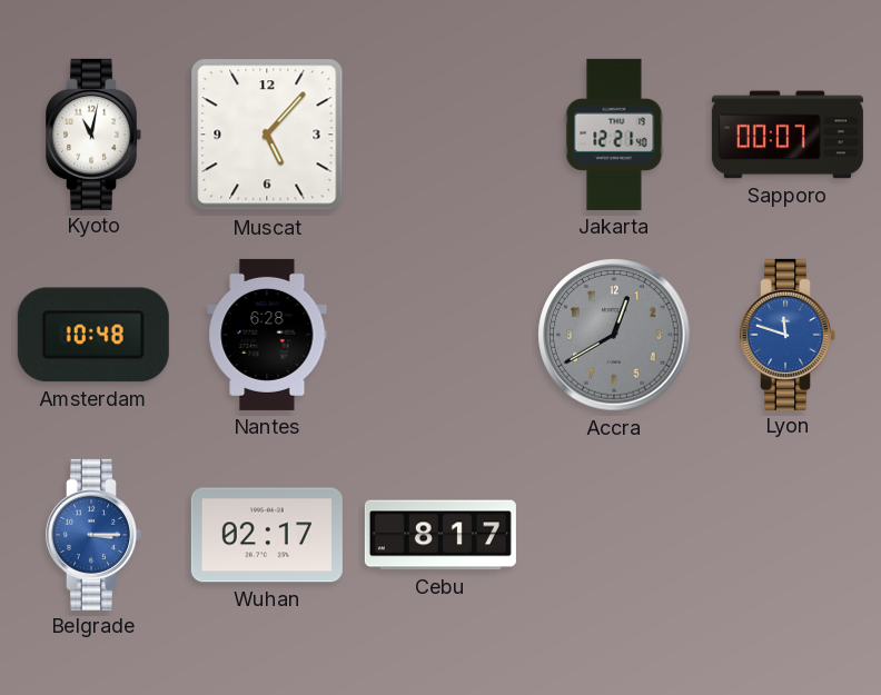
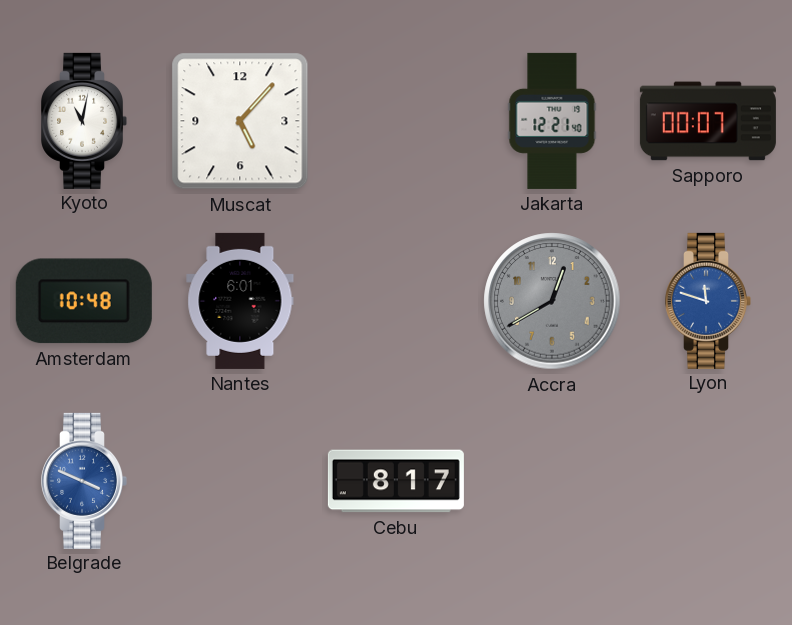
Nantes: 6:28 -> 6:01
Belgrade: 3:15 -> 3:49
Wuhan: 02:17 -> none
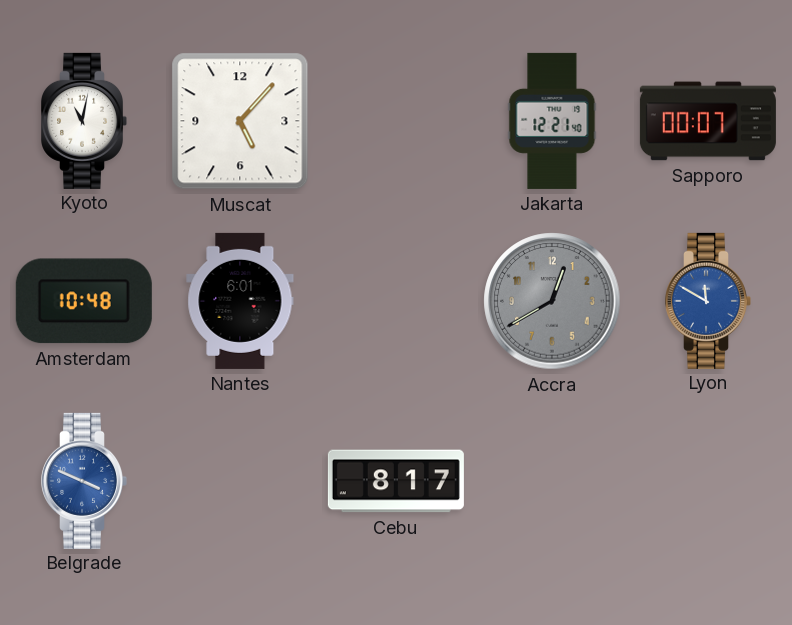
Lyon: 11:48 -> 11:50
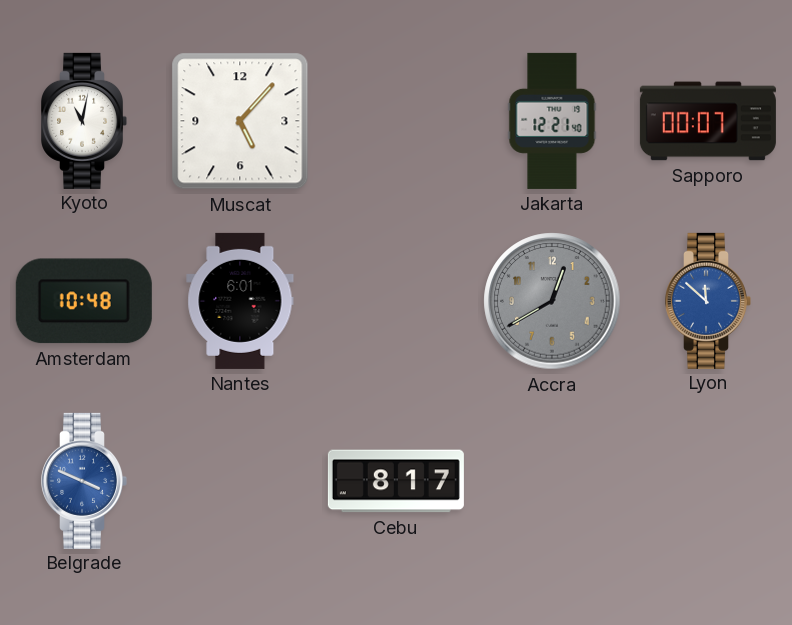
Lyon: 11:50 -> 11:52
